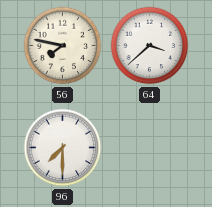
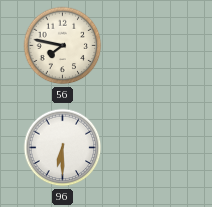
64: 3:38 -> none
96: 7:30 -> 6:30
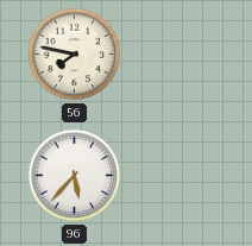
96: 6:30 -> 5:37
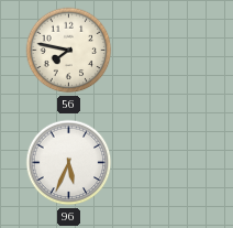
96: 5:37 -> 5:34
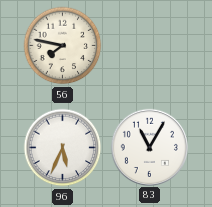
83: none -> 11:05
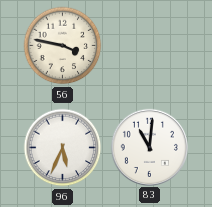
56: 7:47 -> 3:47
83: 11:05 -> 11:01
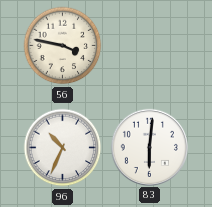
96: 5:34 -> 10:34
83: 11:01 -> 6:01
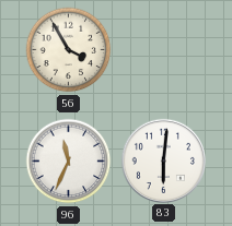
56: 3:47 -> 3:55
96: 10:34 -> 11:34
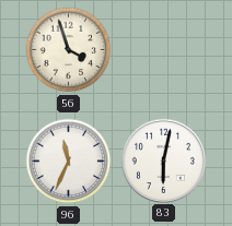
56: 3:55 -> 3:57
83: 6:01 -> 6:02
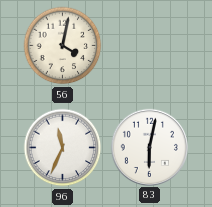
56: 3:57 -> 4:02
